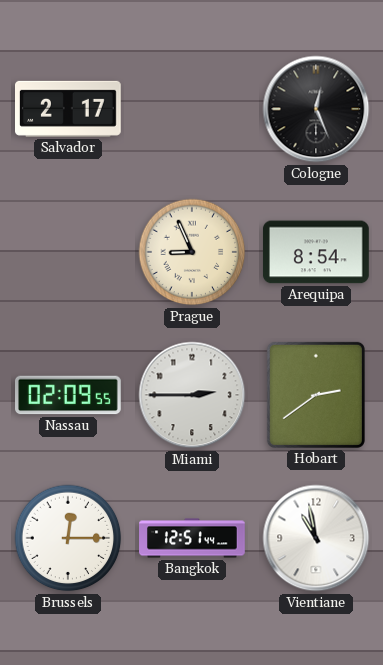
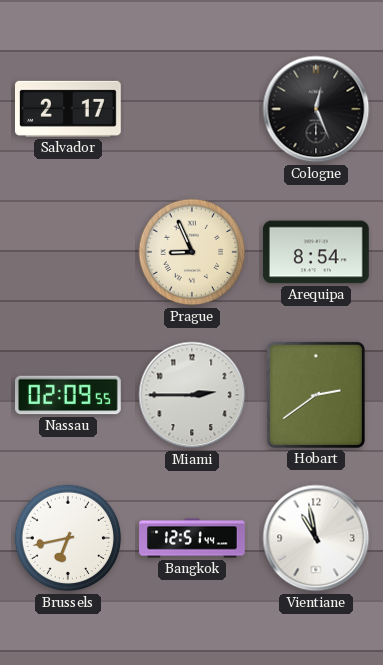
Brussels: 12:15 -> 6:43
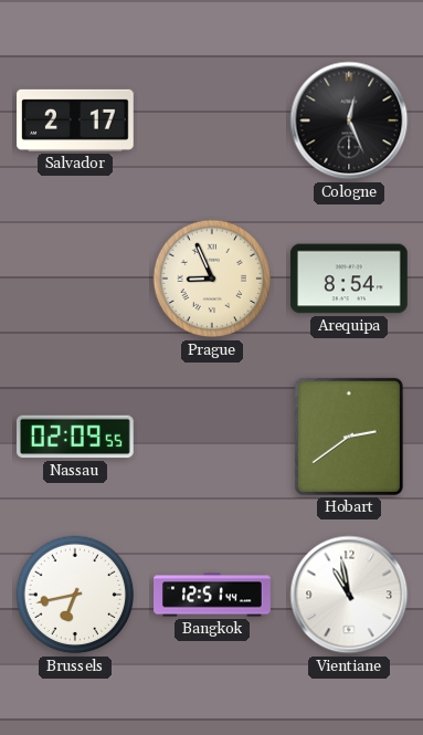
Miami: 2:45 -> none
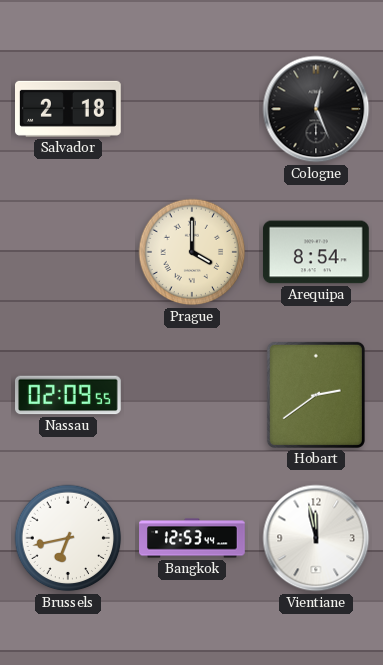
Salvador: 2:17 -> 2:18
Prague: 8:56 -> 4:00
Bangkok: 12:51 -> 12:53
Vientiane: 10:58 -> 11:58
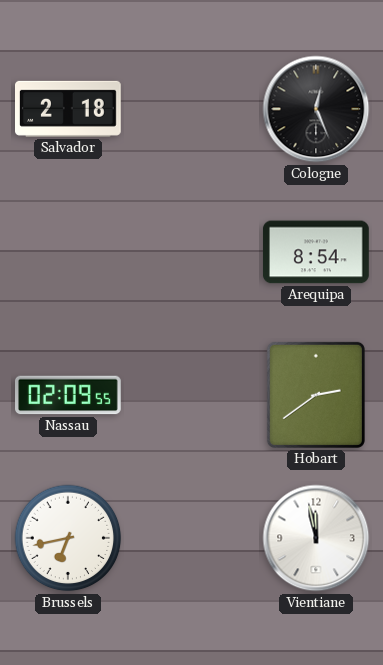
Prague: 4:00 -> none
Bangkok: 12:53 -> none
